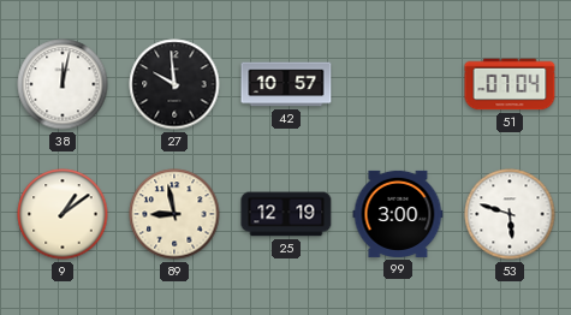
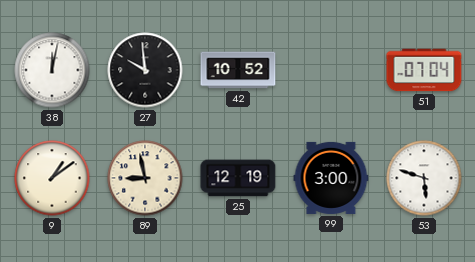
42: 10:57 -> 10:52
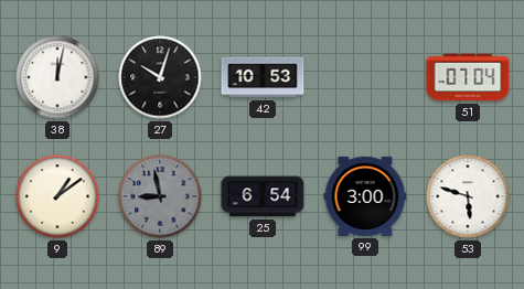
27: 9:59 -> 10:03
42: 10:52 -> 10:53
89 dial: cream -> grey
25: 12:19 -> 6:54
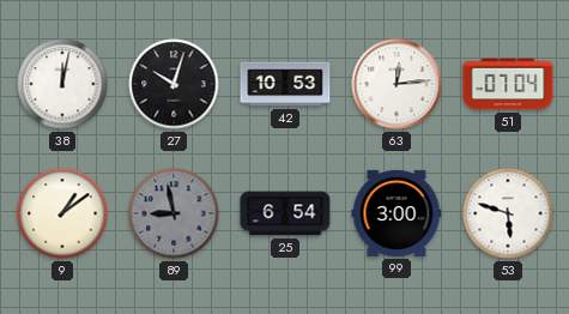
63: none -> 12:14
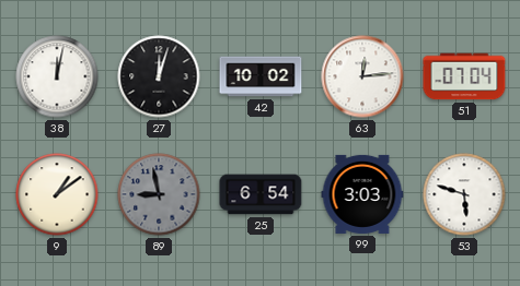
27: 10:03 -> 12:03
42: 10:53 -> 10:02
99: 3:00 -> 3:03
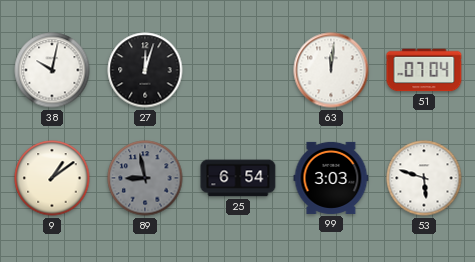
38: 12:02 -> 10:02
42: 10:02 -> none
63: 12:14 -> 12:01
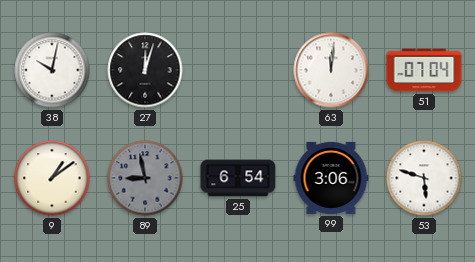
99: 3:03 -> 3:06
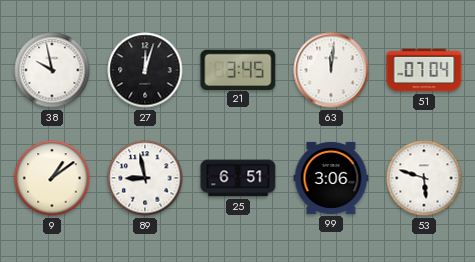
38: 10:02 -> 9:58
21: none -> 3:45
89 dial: grey -> white
25: 6:54 -> 6:51
